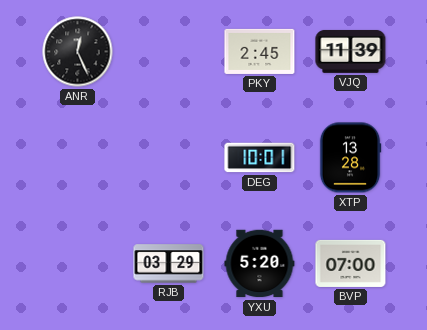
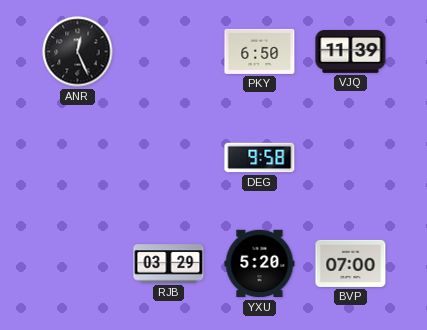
PKY: 2:45 -> 6:50
DEG: 10:01 -> 9:58
XTP: 13:28 -> none
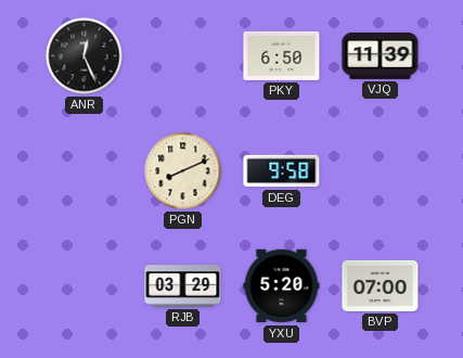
PGN: none -> 8:11
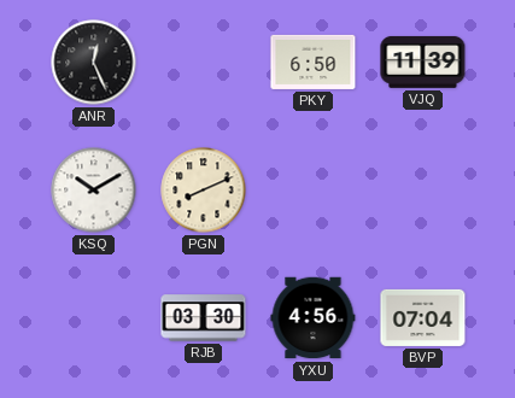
KSQ: none -> 10:10
DEG: 9:58 -> none
RJB: 03:29 -> 03:30
YXU: 5:20 -> 4:56
BVP: 07:00 -> 07:04
